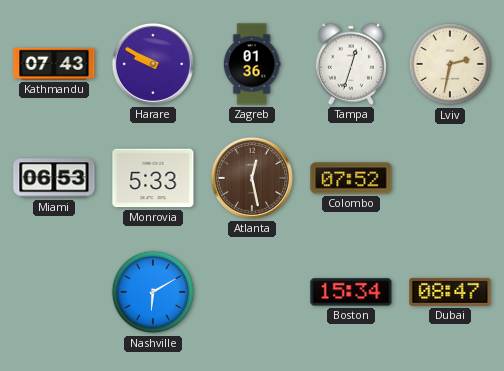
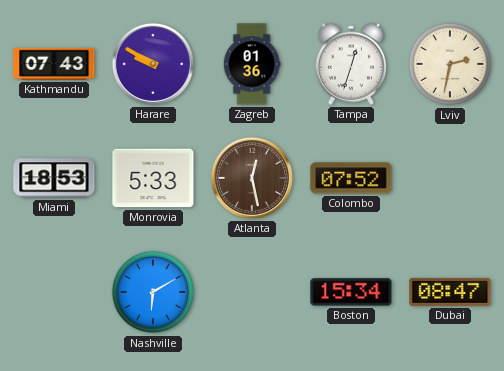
Miami: 06:53 -> 18:53
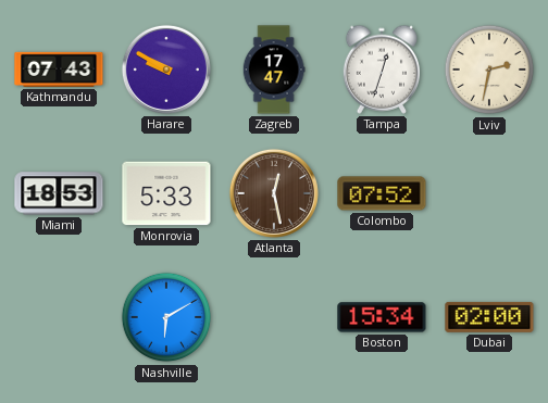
Zagreb: 01:36 -> 17:47
Dubai: 08:47 -> 02:00
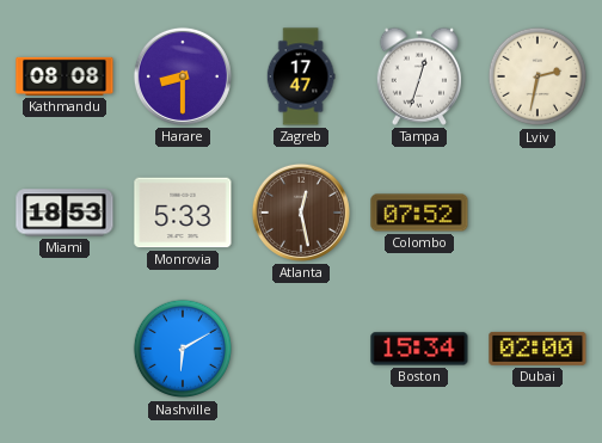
Kathmandu: 07:43 -> 08:08
Harare: 9:50 -> 8:30
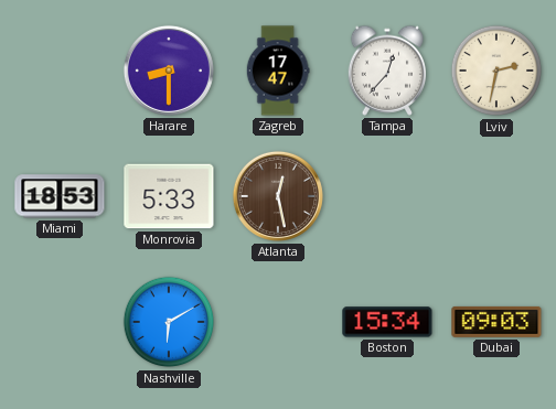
Kathmandu: 08:08 -> none
Tampa: 12:33 -> 12:37
Colombo: 07:52 -> none
Dubai: 02:00 -> 09:03
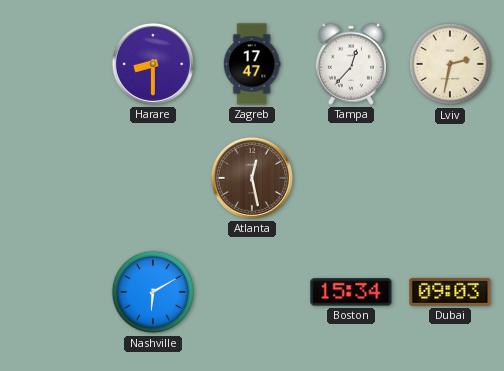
Miami: 18:53 -> none
Monrovia: 5:33 -> none
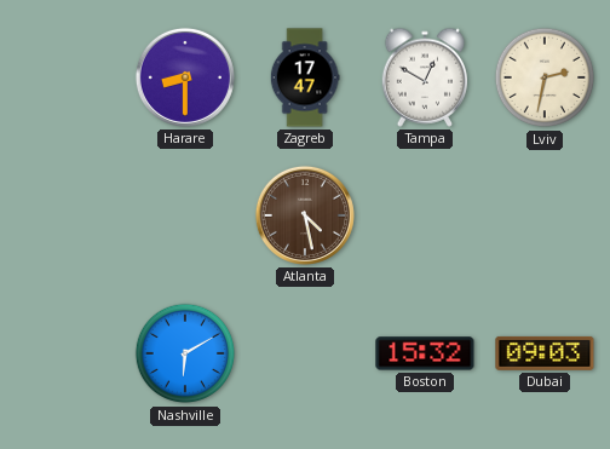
Tampa: 12:37 -> 12:50
Atlanta: 12:28 -> 4:28
Boston: 15:34 -> 15:32
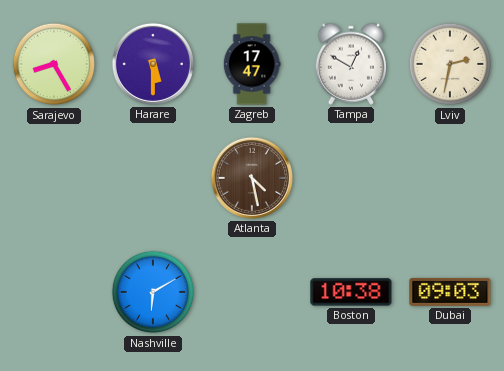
Sarajevo: none -> 8:25
Harare: 8:30 -> 5:30
Boston: 15:32 -> 10:38
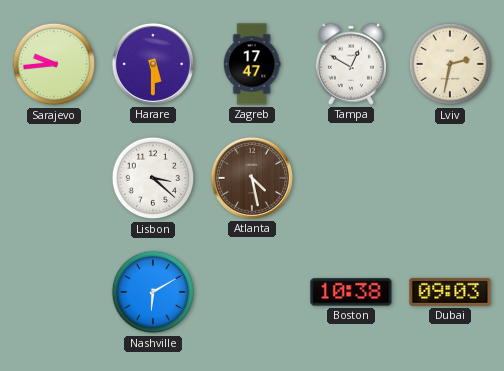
Sarajevo: 8:25 -> 9:44
Lisbon: none -> 3:22
